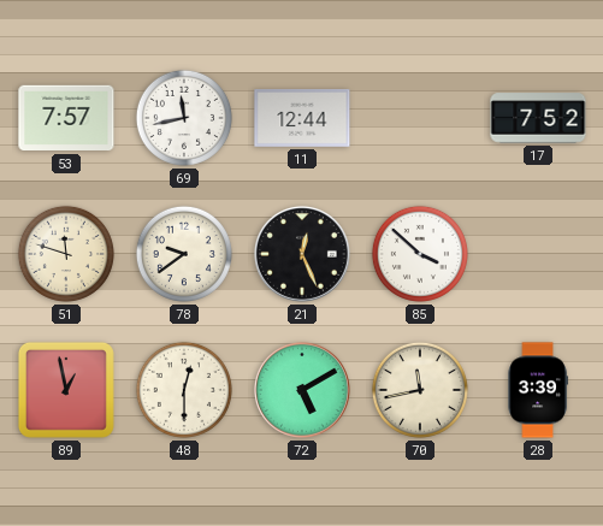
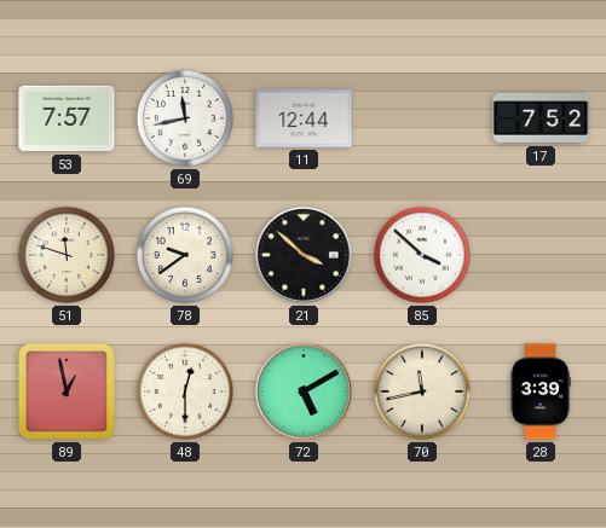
21: 12:26 -> 3:52
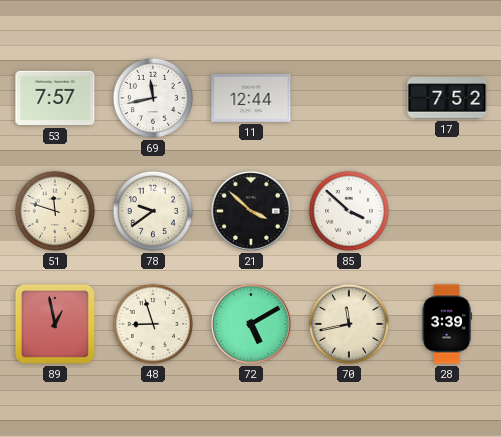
48: 12:30 -> 8:57
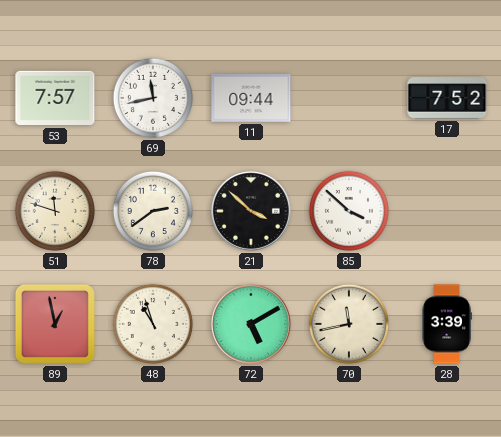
11: 12:44 -> 09:44
78: 9:39 -> 2:39
48: 8:57 -> 10:57
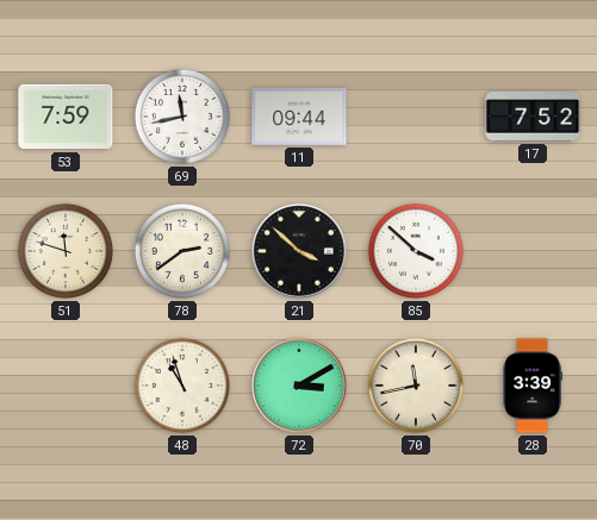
53: 7:57 -> 7:59
89: 12:58 -> none
72: 5:10 -> 3:10
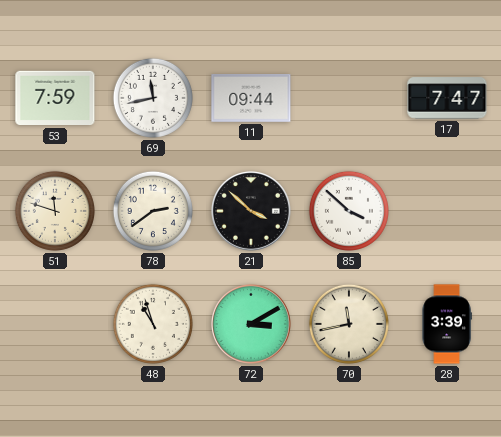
17: 7:52 -> 7:47
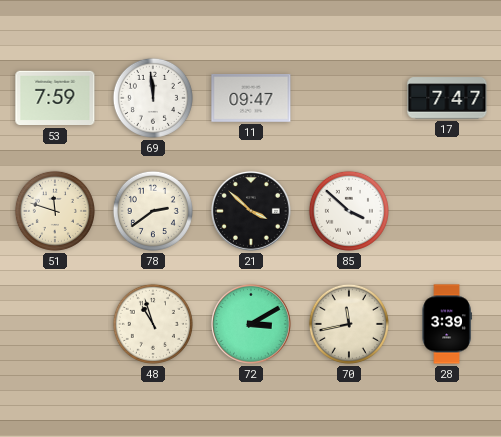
69: 11:43 -> 11:59
11: 09:44 -> 09:47
